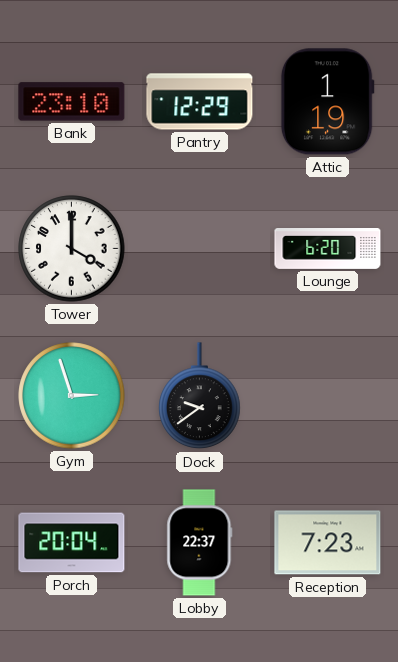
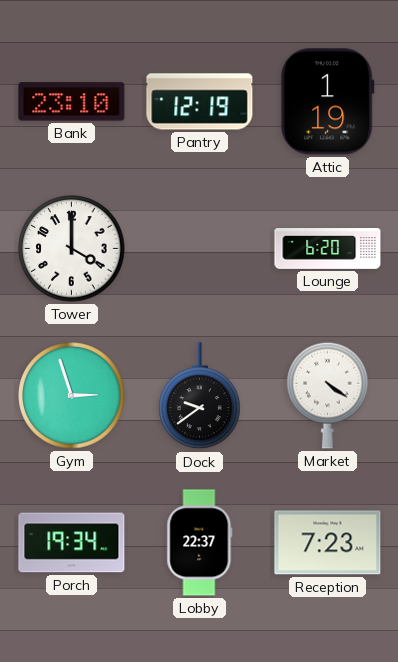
Pantry: 12:29 -> 12:19
Market: none -> 4:21
Porch: 20:04 -> 19:34
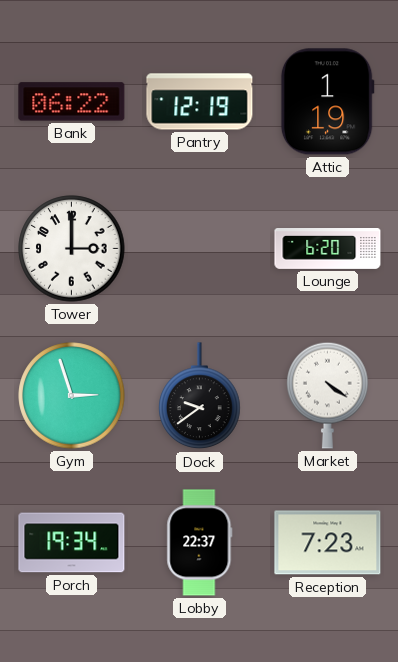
Bank: 23:10 -> 06:22
Tower: 4:00 -> 3:00
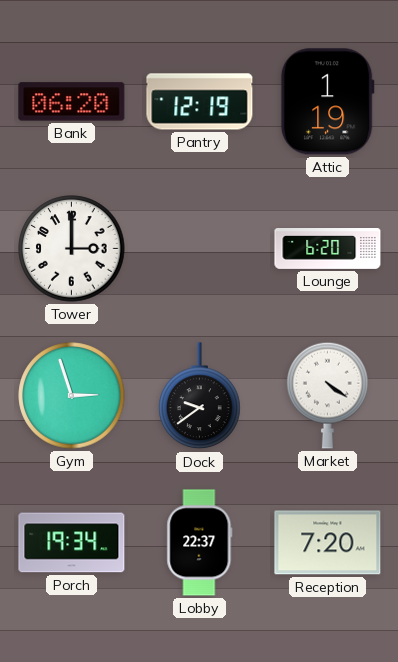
Bank: 06:22 -> 06:20
Reception: 7:23 -> 7:20
